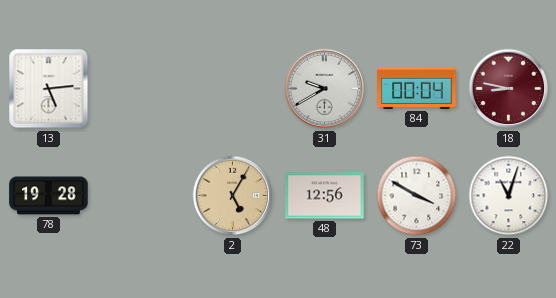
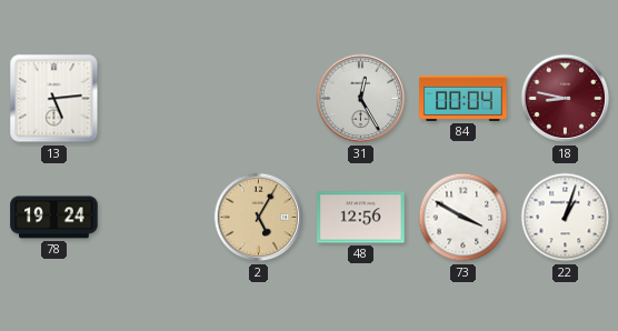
31: 9:40 -> 12:25
78: 19:28 -> 19:24
22: 11:03 -> 1:03
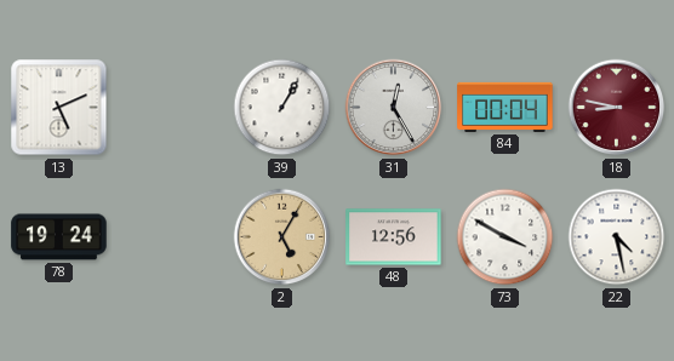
13: 5:14 -> 5:11
39: none -> 1:05
22: 1:03 -> 4:28
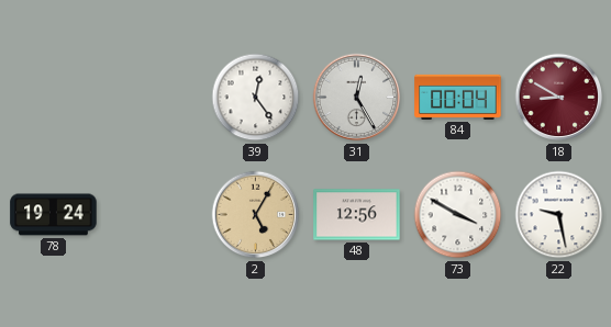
13: 5:11 -> none
39: 1:05 -> 12:24
18: 8:47 -> 8:50
22: 4:28 -> 9:28
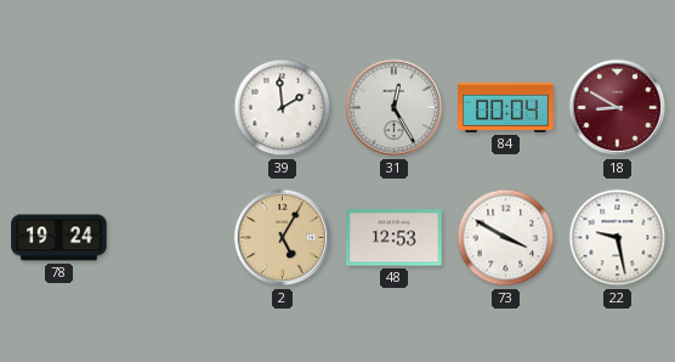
39: 12:24 -> 1:59
48: 12:56 -> 12:53
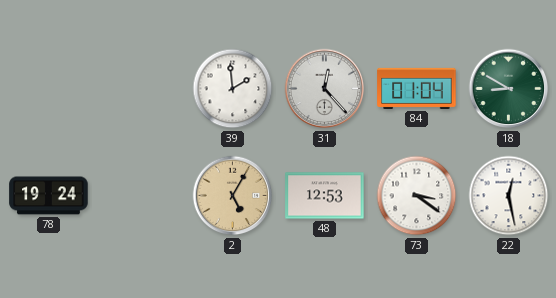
31: 12:25 -> 12:23
84: 00:04 -> 01:04
18 dial: burgundy -> green
73: 3:50 -> 3:21
22: 9:28 -> 12:28
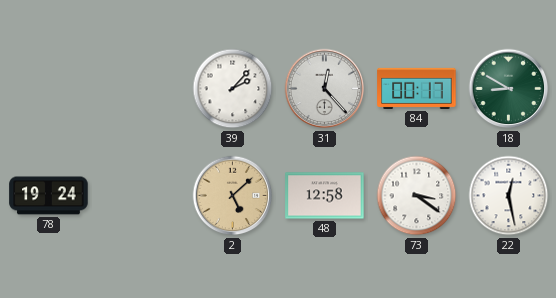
39: 1:59 -> 2:07
84: 01:04 -> 00:17
2: 5:05 -> 5:08
48: 12:53 -> 12:58
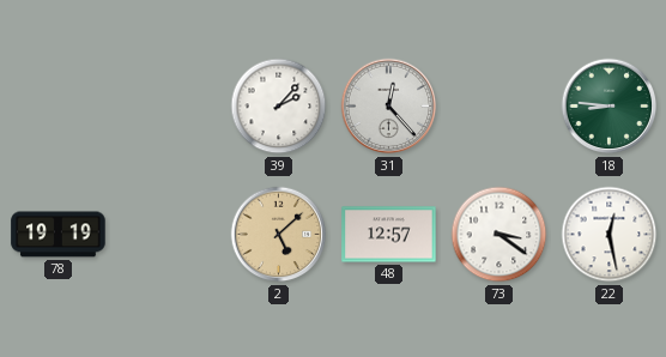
84: 00:17 -> none
18: 8:50 -> 8:46
78: 19:24 -> 19:19
48: 12:58 -> 12:57
